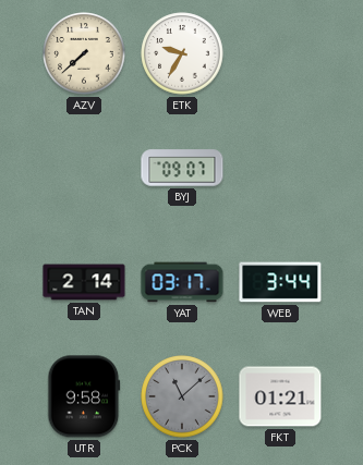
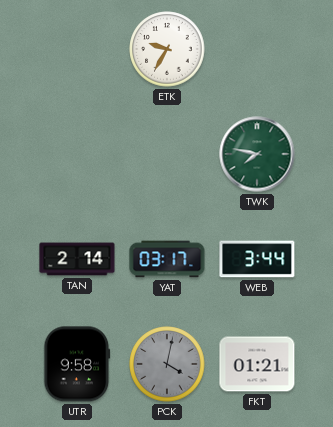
AZV: 7:38 -> none
BYJ: 09:07 -> none
TWK: none -> 7:47
PCK: 11:08 -> 4:02
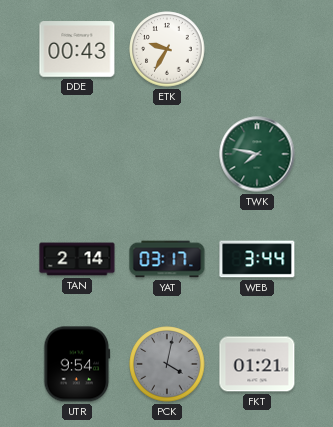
DDE: none -> 00:43
UTR: 9:58 -> 9:54
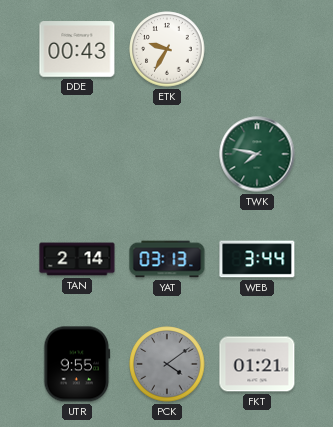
YAT: 03:17 -> 03:13
UTR: 9:54 -> 9:55
PCK: 4:02 -> 4:09
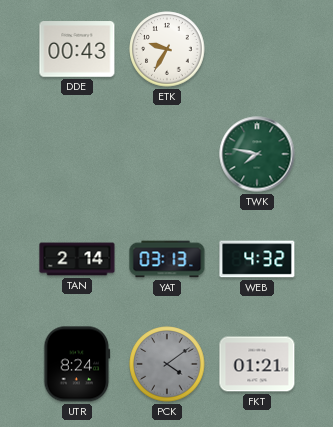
WEB: 3:44 -> 4:32
UTR: 9:55 -> 8:24
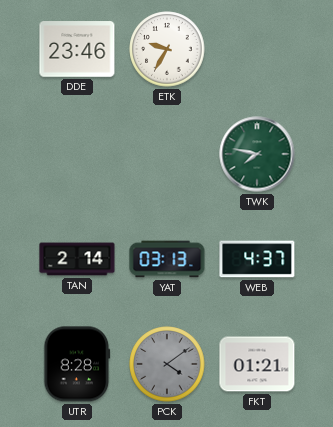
DDE: 00:43 -> 23:46
WEB: 4:32 -> 4:37
UTR: 8:24 -> 8:28
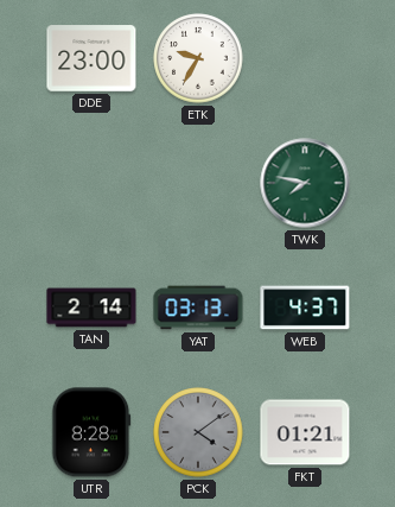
DDE: 23:46 -> 23:00
